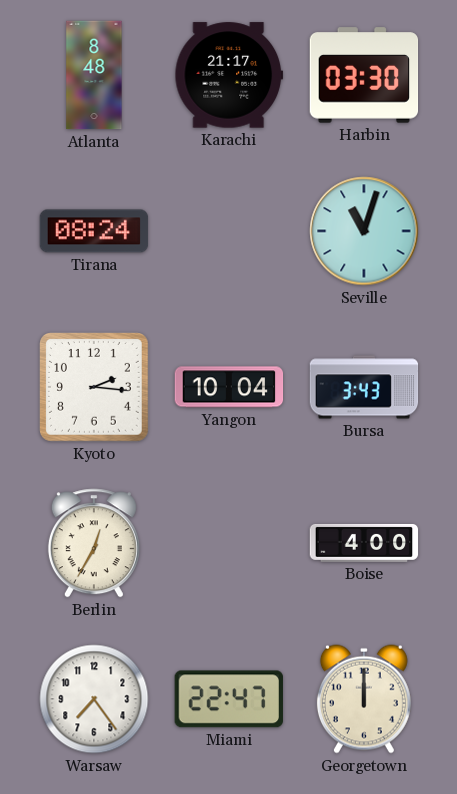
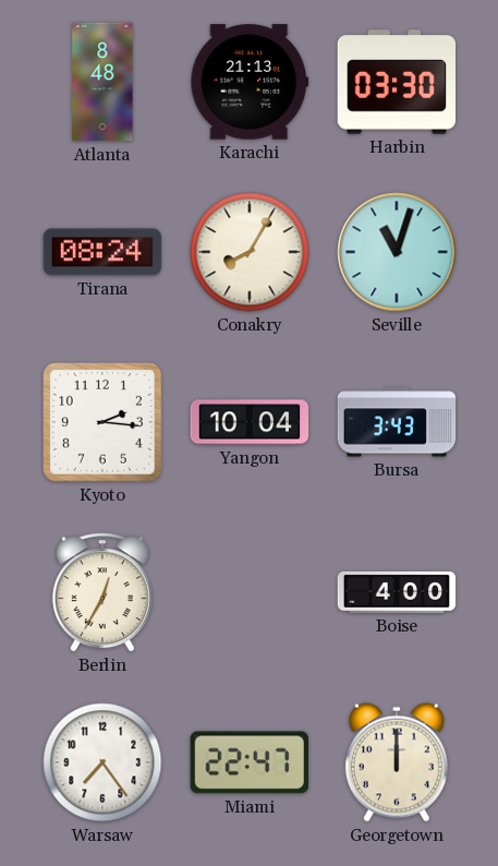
Karachi: 21:17 -> 21:13
Conakry: none -> 8:05
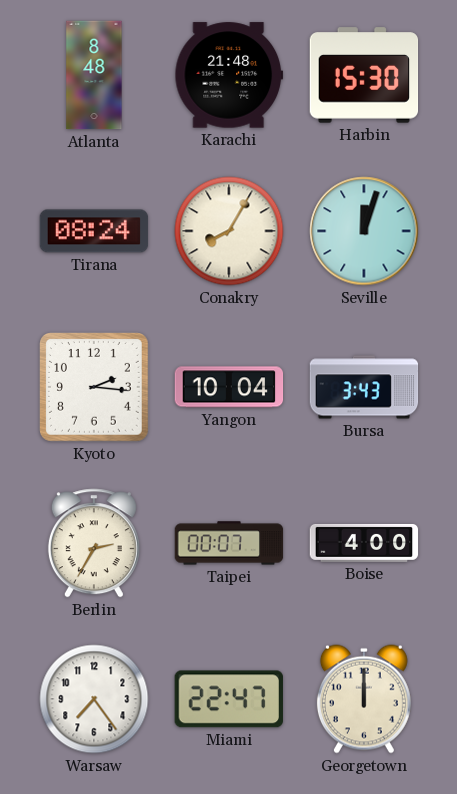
Karachi: 21:13 -> 21:48
Harbin: 03:30 -> 15:30
Seville: 11:03 -> 12:03
Berlin: 12:35 -> 2:35
Taipei: none -> 00:07
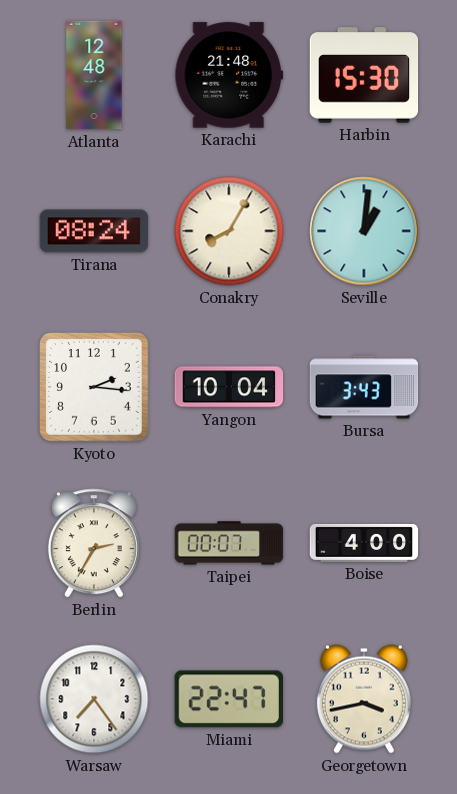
Atlanta: 8:48 -> 12:48
Seville: 12:03 -> 1:01
Georgetown: 12:00 -> 3:43
